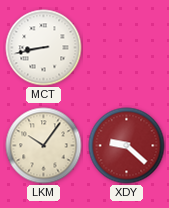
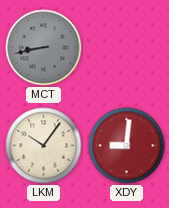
MCT dial: white -> grey
XDY: 9:22 -> 9:01
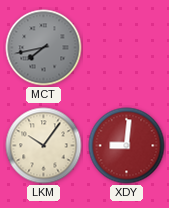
MCT: 8:43 -> 7:43
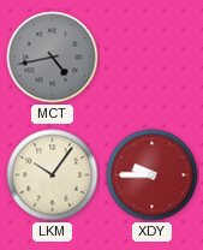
MCT: 7:43 -> 4:43
XDY: 9:01 -> 9:45
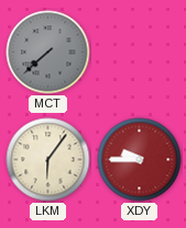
MCT: 4:43 -> 7:38
LKM: 10:06 -> 6:06
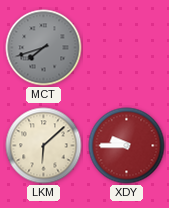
MCT: 7:38 -> 7:42
LKM: 6:06 -> 6:08
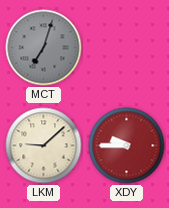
MCT: 7:42 -> 7:03
LKM: 6:08 -> 9:08
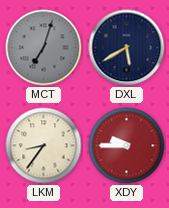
DXL: none -> 5:40
LKM: 9:08 -> 8:36
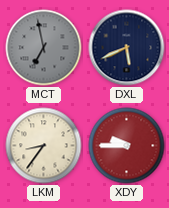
MCT: 7:03 -> 6:58
DXL: 5:40 -> 5:41
